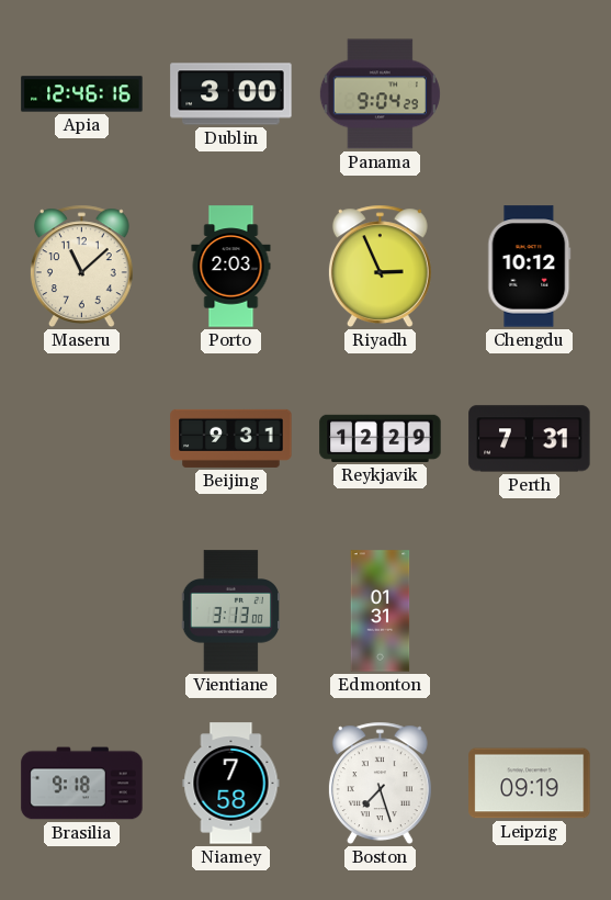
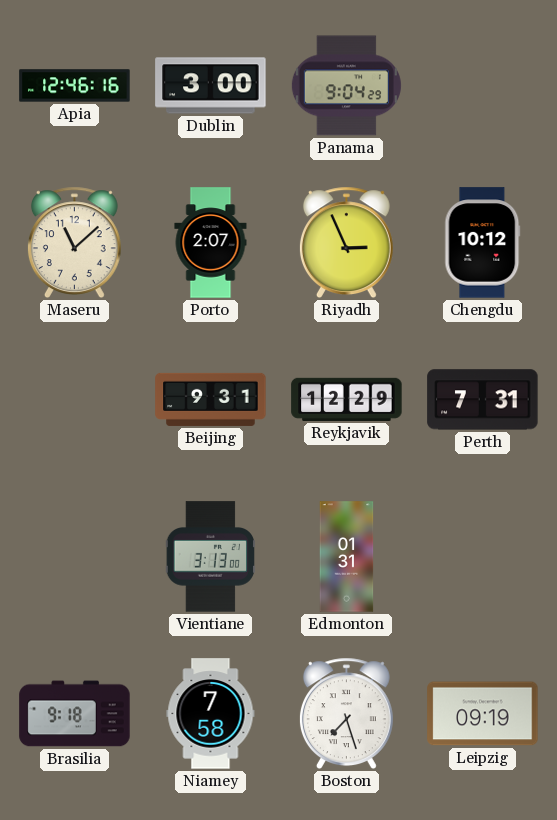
Porto: 2:03 -> 2:07
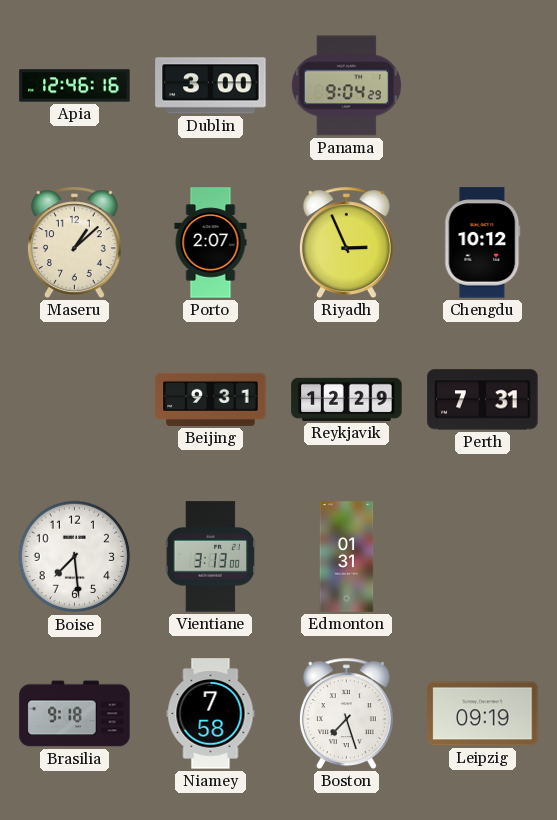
Maseru: 11:08 -> 1:08
Boise: none -> 7:29
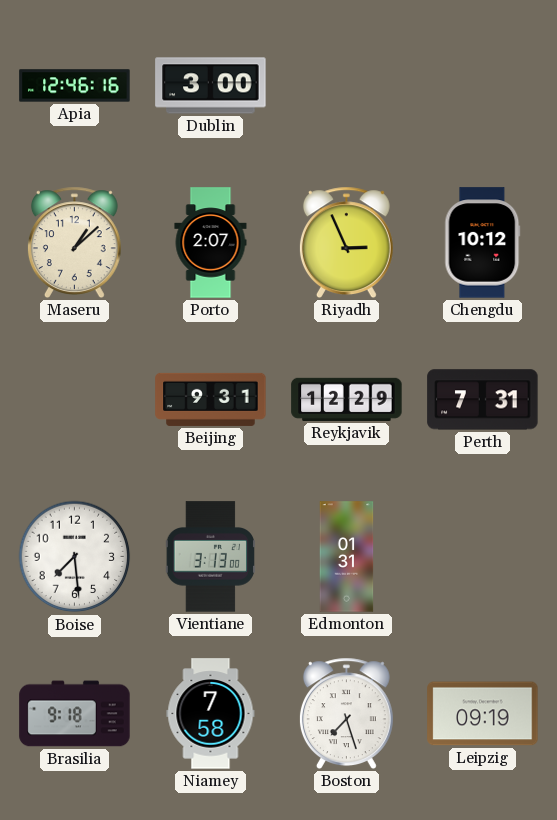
Panama: 9:04 -> none
